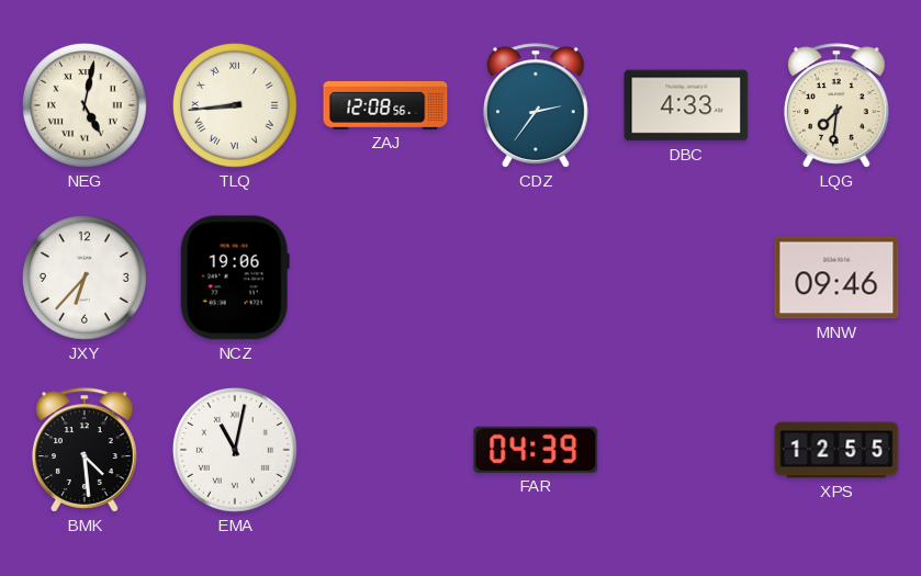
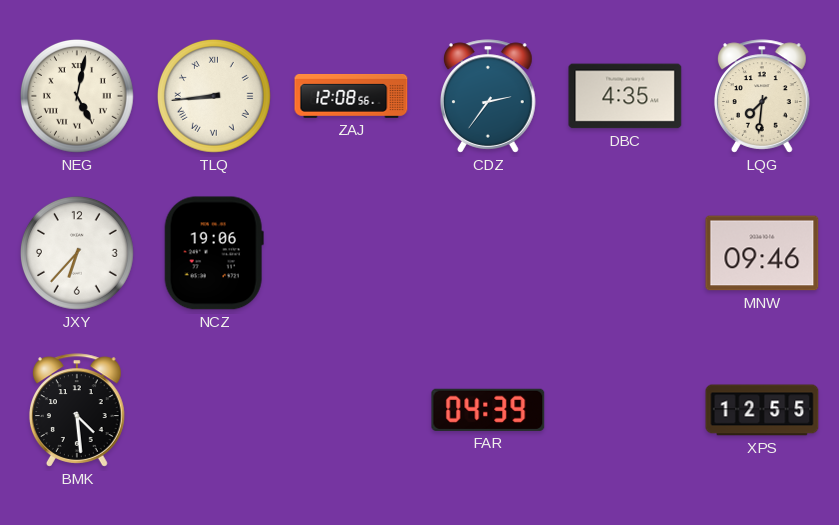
DBC: 4:33 -> 4:35
EMA: 11:02 -> none
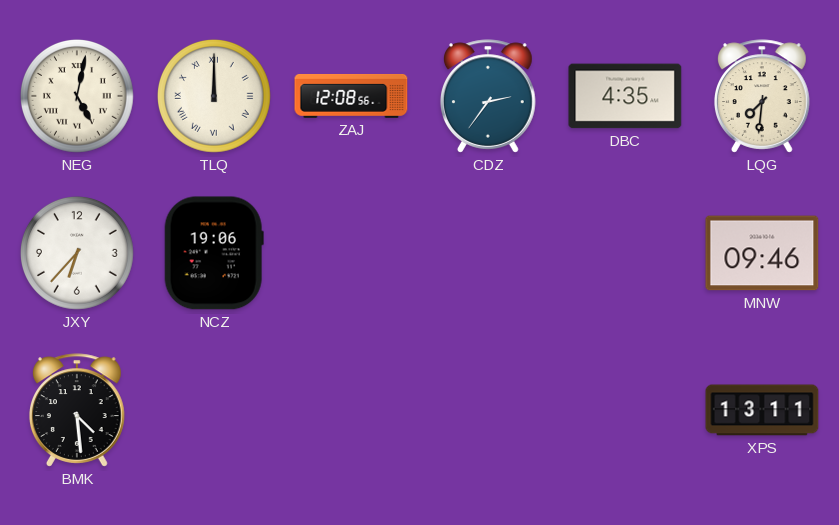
TLQ: 8:44 -> 12:00
FAR: 04:39 -> none
XPS: 12:55 -> 13:11
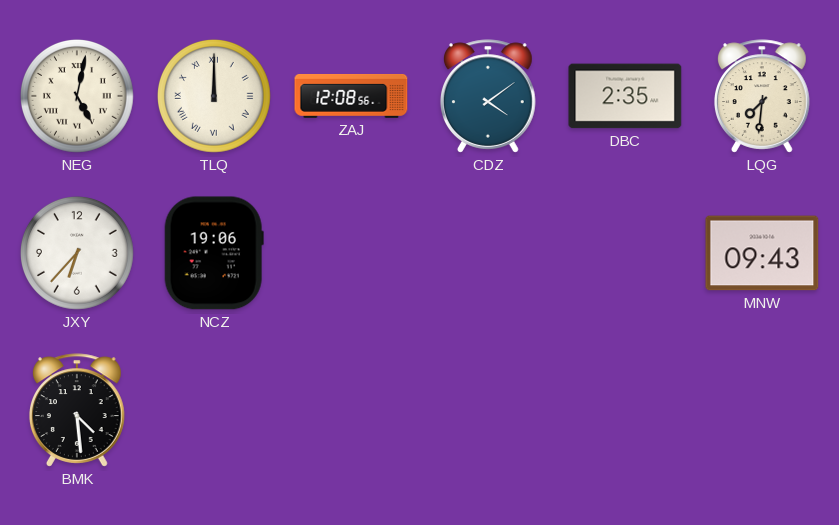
CDZ: 2:36 -> 4:09
DBC: 4:35 -> 2:35
MNW: 09:46 -> 09:43
XPS: 13:11 -> none
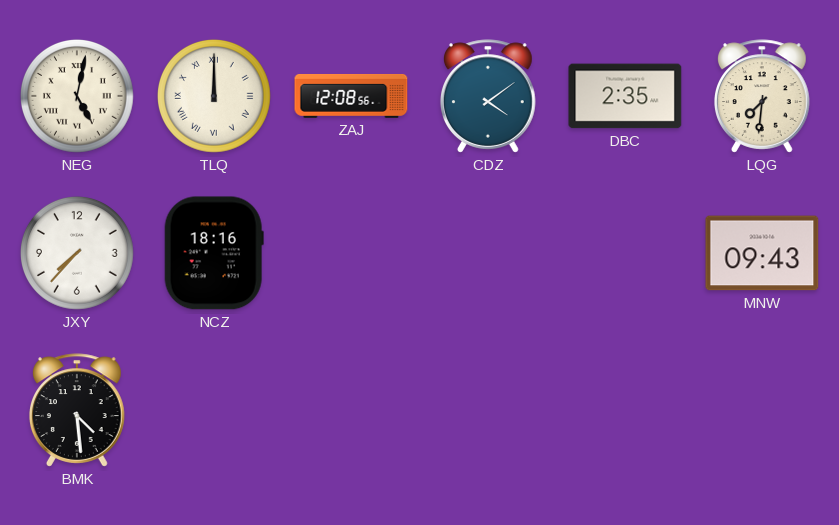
JXY: 6:37 -> 7:37
NCZ: 19:06 -> 18:16
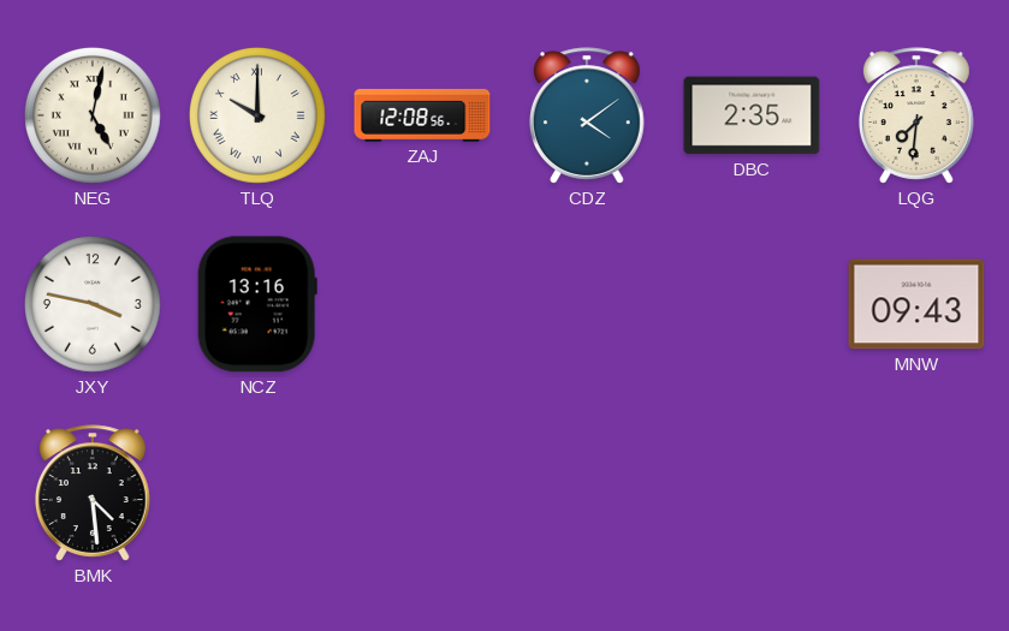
TLQ: 12:00 -> 10:00
JXY: 7:37 -> 3:47
NCZ: 18:16 -> 13:16
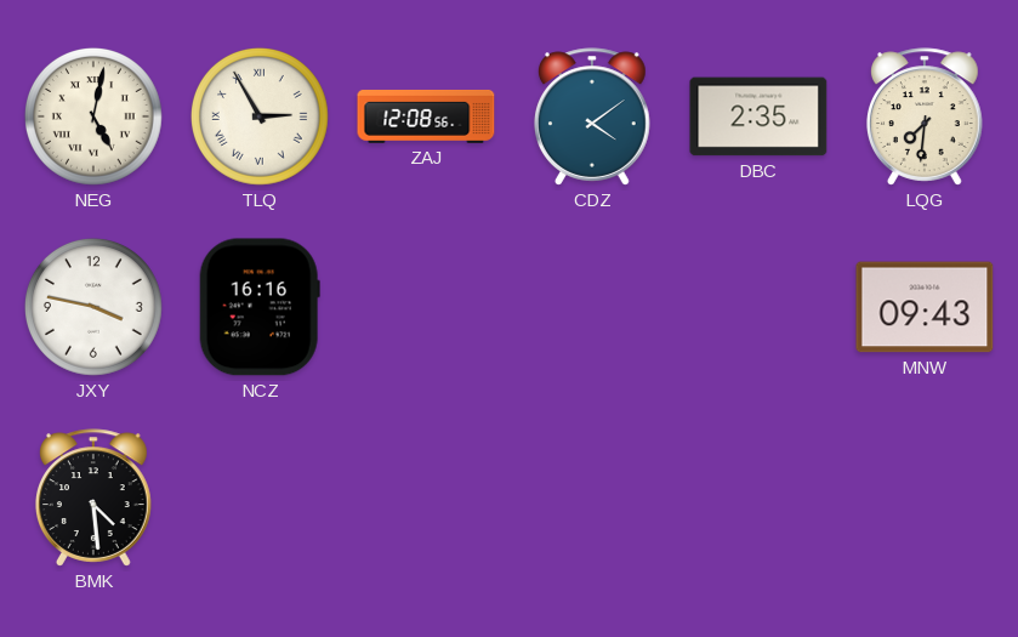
TLQ: 10:00 -> 2:55
NCZ: 13:16 -> 16:16
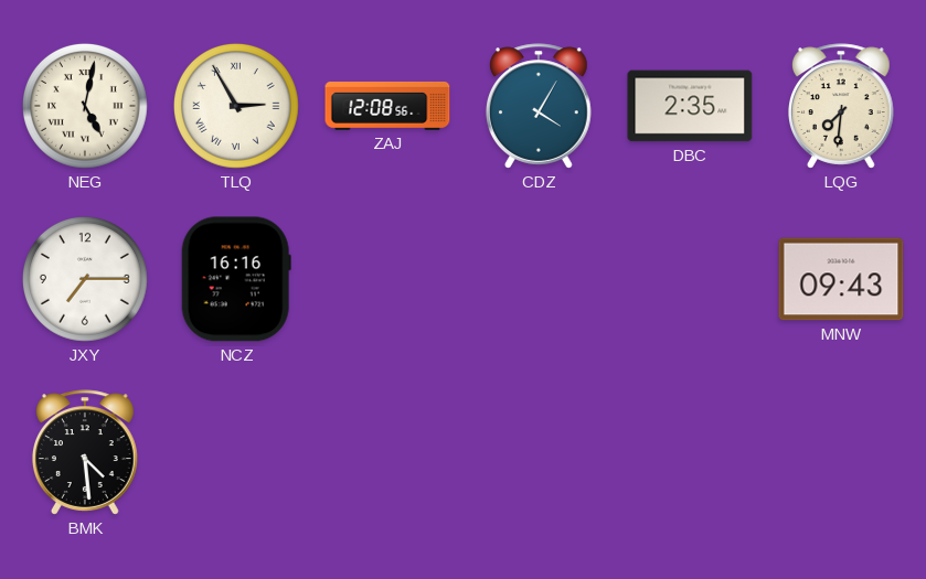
CDZ: 4:09 -> 4:05
JXY: 3:47 -> 7:15
